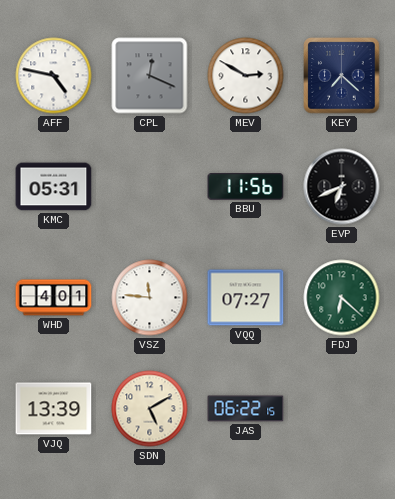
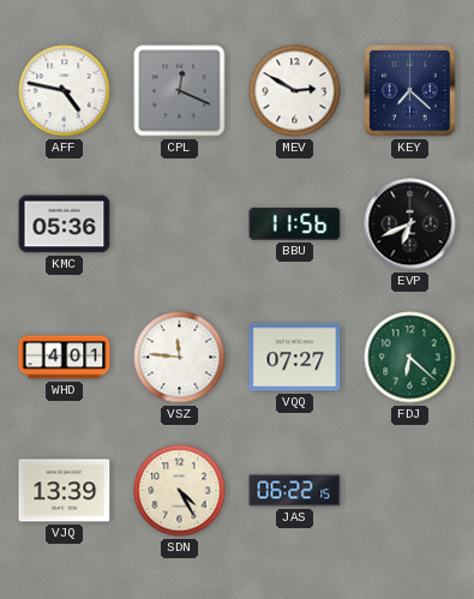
KMC: 05:31 -> 05:36
SDN: 5:10 -> 4:25
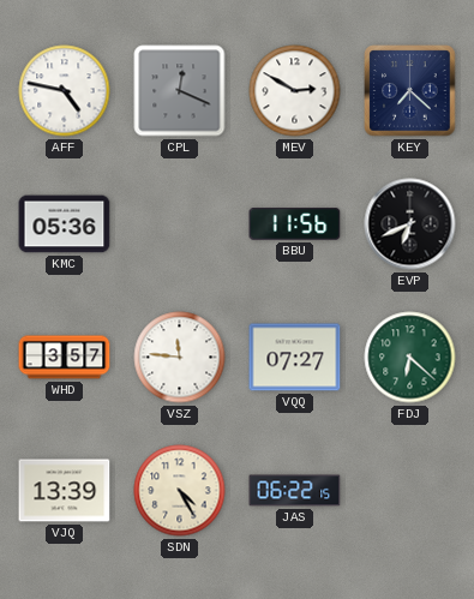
WHD: 4:01 -> 3:57
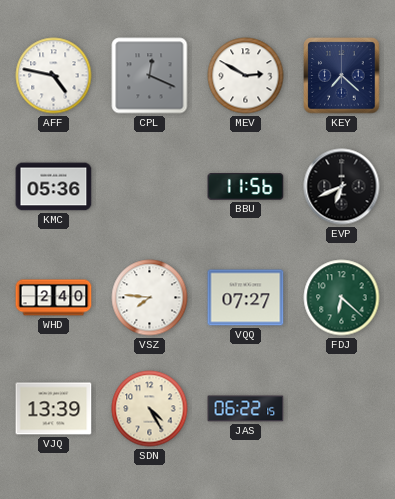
WHD: 3:57 -> 2:40
VSZ: 11:46 -> 7:46
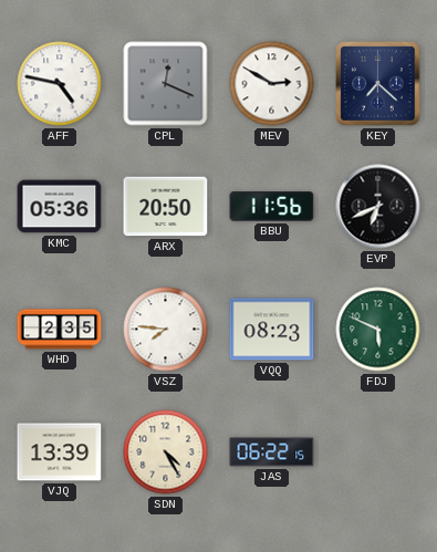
ARX: none -> 20:50
WHD: 2:40 -> 2:35
VQQ: 07:27 -> 08:23
FDJ: 6:22 -> 5:49
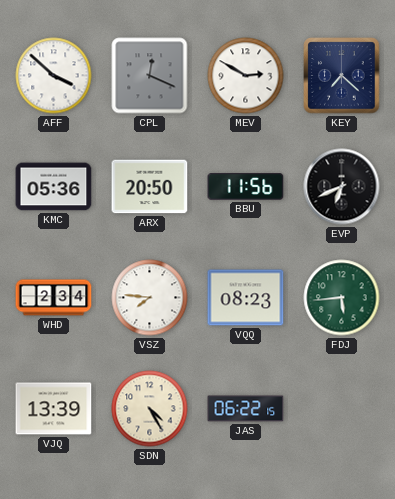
AFF: 4:47 -> 3:52
WHD: 2:35 -> 2:34
FDJ: 5:49 -> 5:44
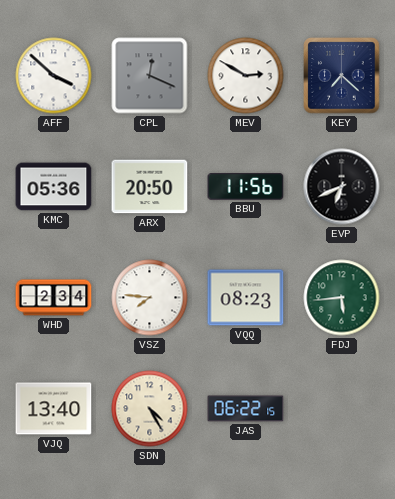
VJQ: 13:39 -> 13:40
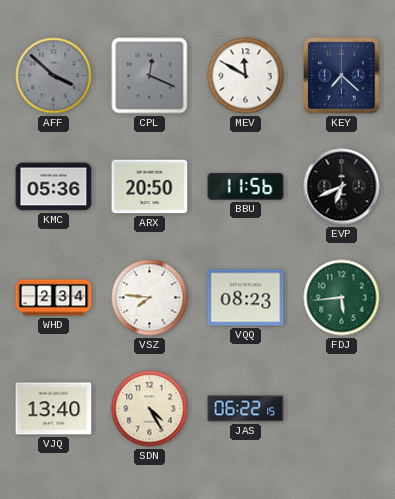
AFF dial: white -> grey
MEV: 2:50 -> 11:50
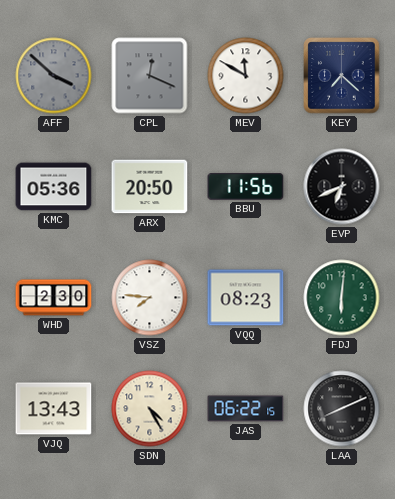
WHD: 2:34 -> 2:30
FDJ: 5:44 -> 6:01
VJQ: 13:40 -> 13:43
LAA: none -> 8:11
